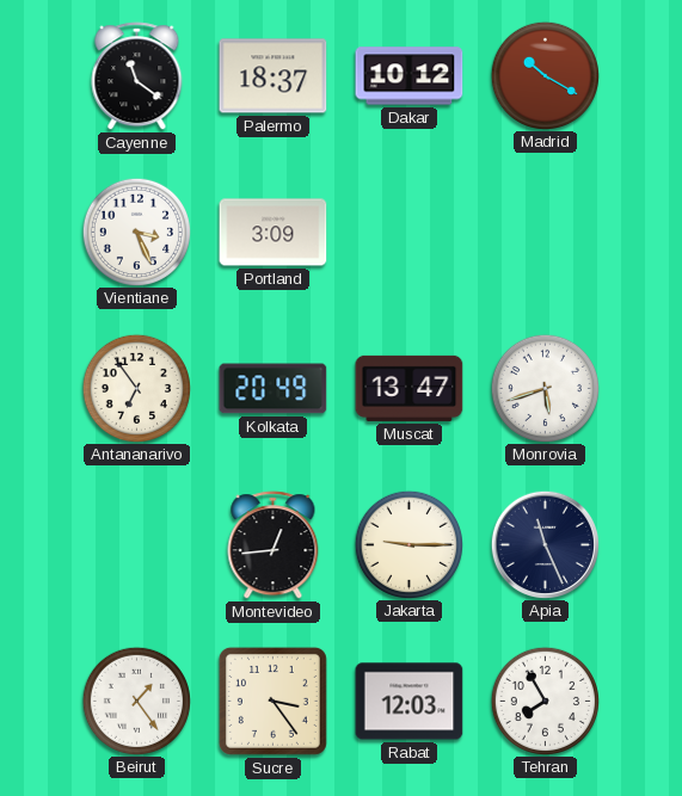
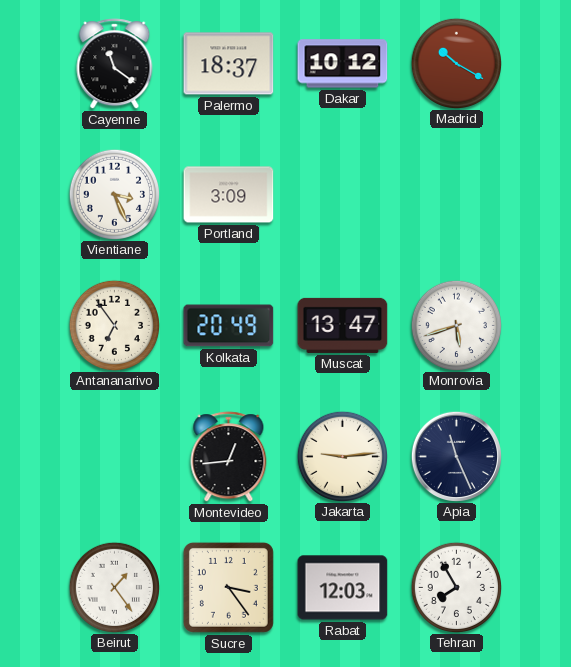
Jakarta: 9:15 -> 9:14
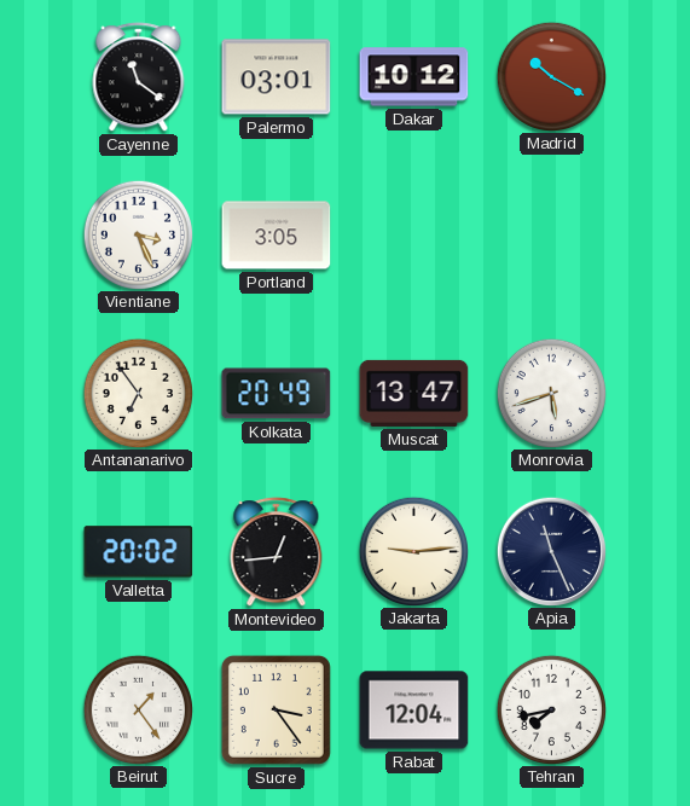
Palermo: 18:37 -> 03:01
Portland: 3:09 -> 3:05
Valletta: none -> 20:02
Rabat: 12:03 -> 12:04
Tehran: 7:55 -> 7:43
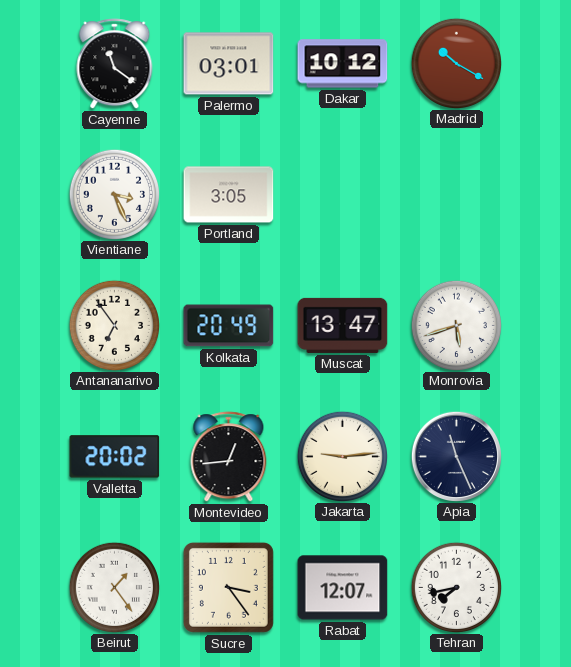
Rabat: 12:04 -> 12:07
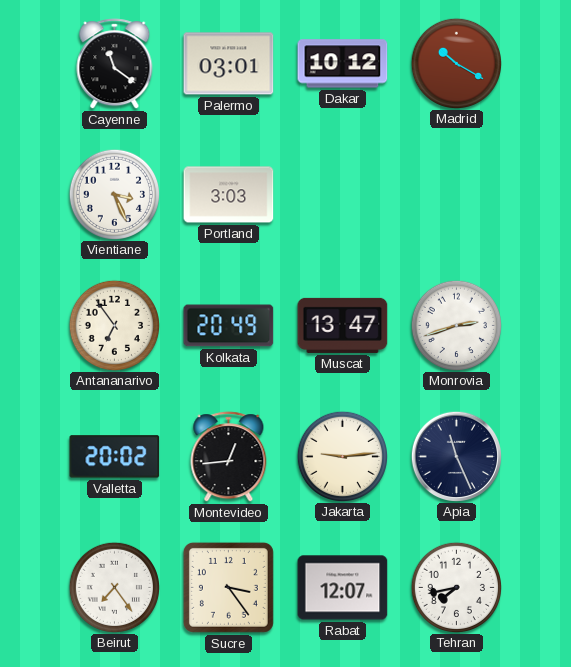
Portland: 3:05 -> 3:03
Monrovia: 5:42 -> 2:42
Beirut: 1:24 -> 7:24
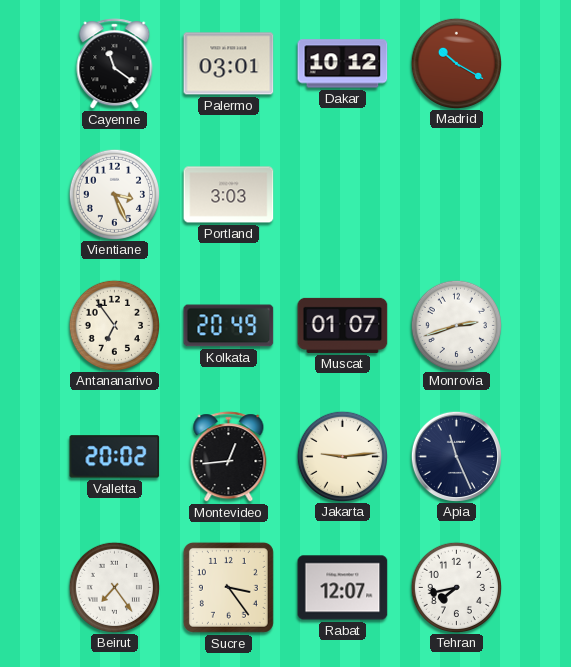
Muscat: 13:47 -> 01:07
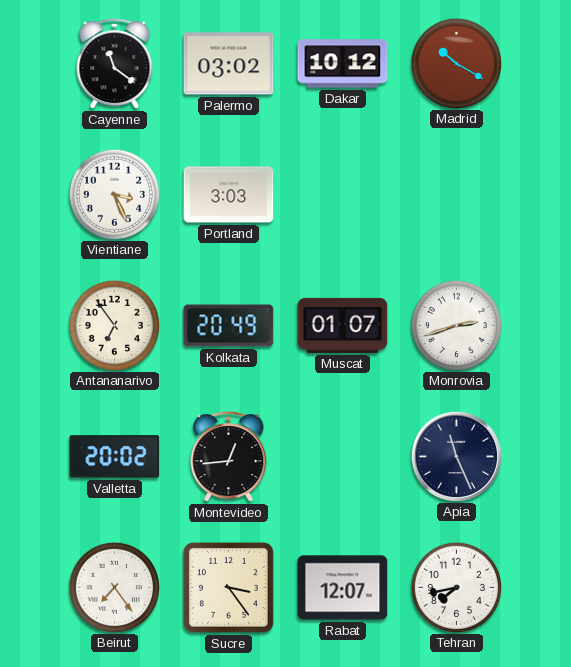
Palermo: 03:01 -> 03:02
Jakarta: 9:14 -> none
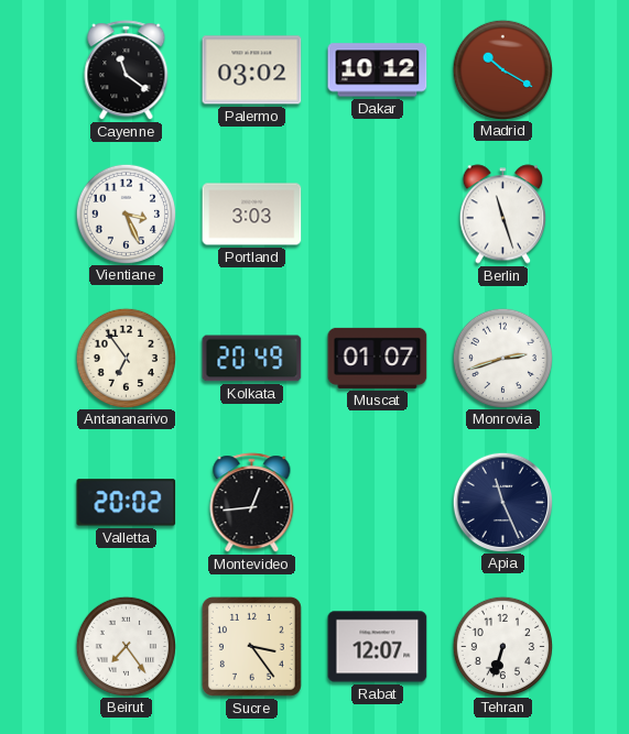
Berlin: none -> 11:27
Tehran: 7:43 -> 6:33
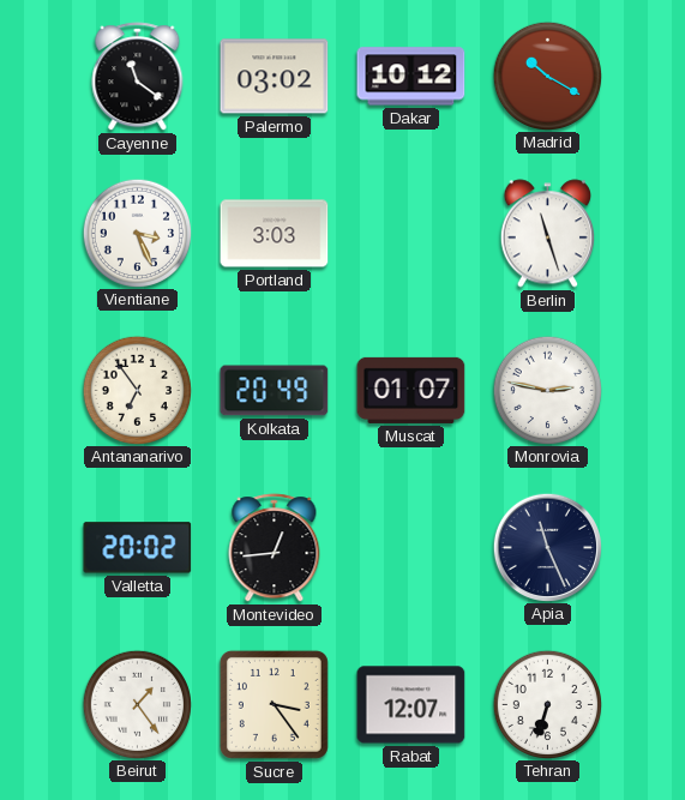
Monrovia: 2:42 -> 2:47
Beirut: 7:24 -> 1:24
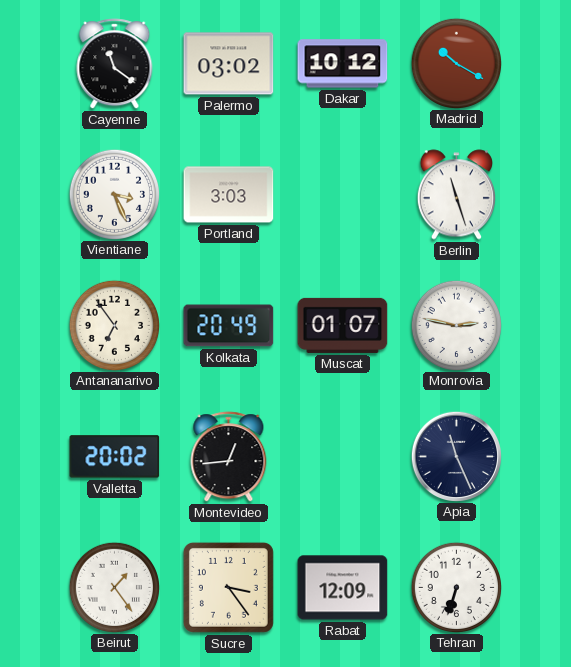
Rabat: 12:07 -> 12:09
